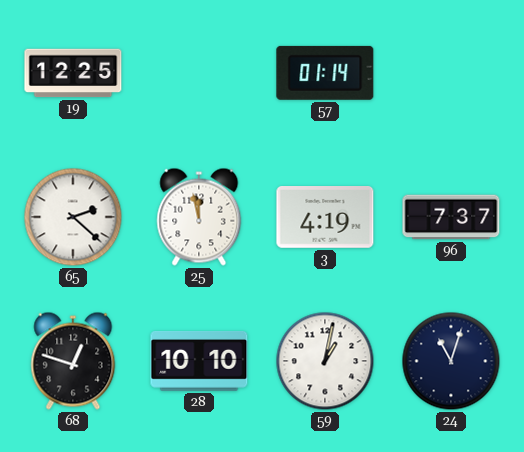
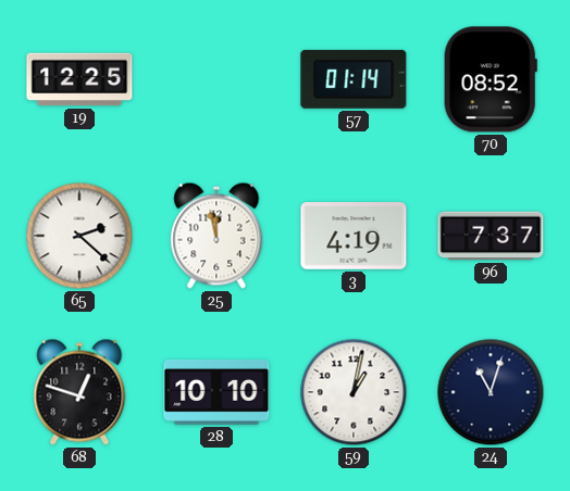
70: none -> 08:52
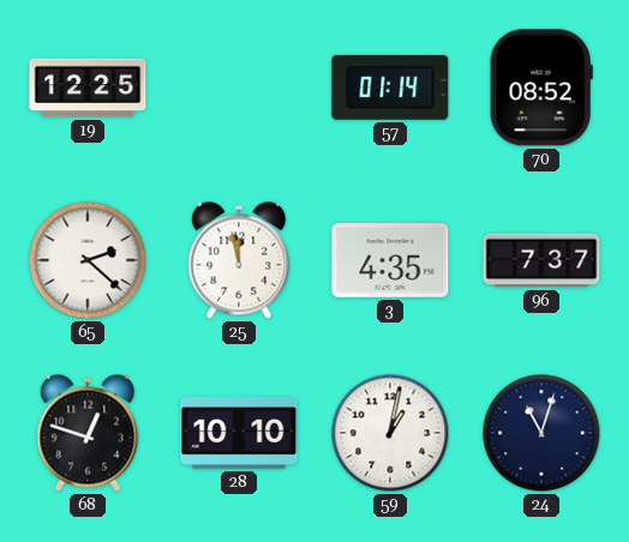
3: 4:19 -> 4:35
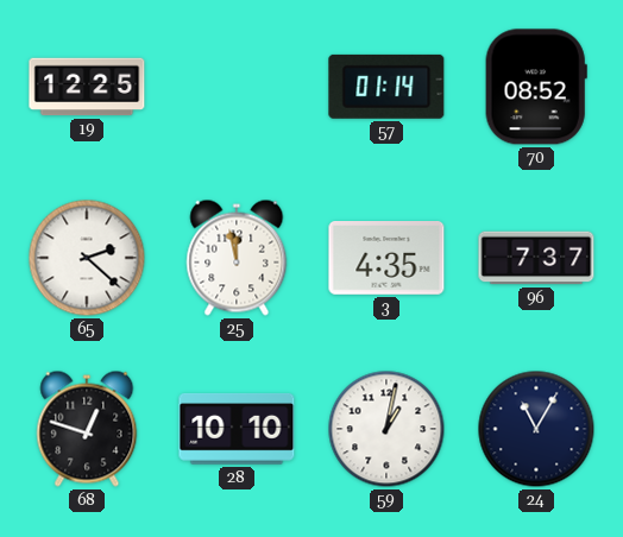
24: 11:03 -> 11:05
